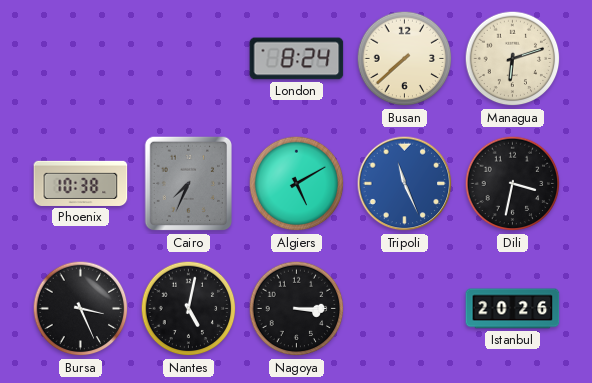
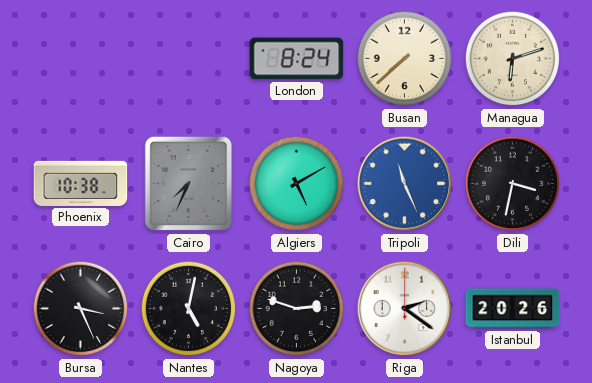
Nagoya: 3:15 -> 2:48
Riga: none -> 2:21
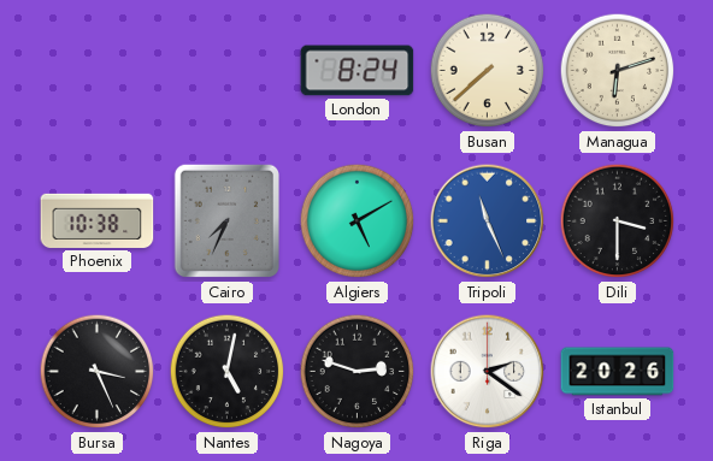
Dili: 3:32 -> 3:30
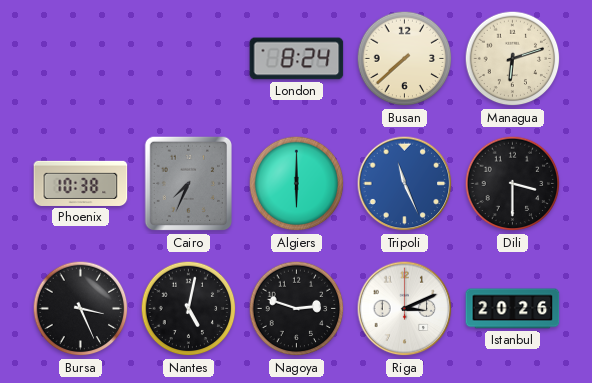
Algiers: 5:10 -> 6:00
Riga: 2:21 -> 3:11
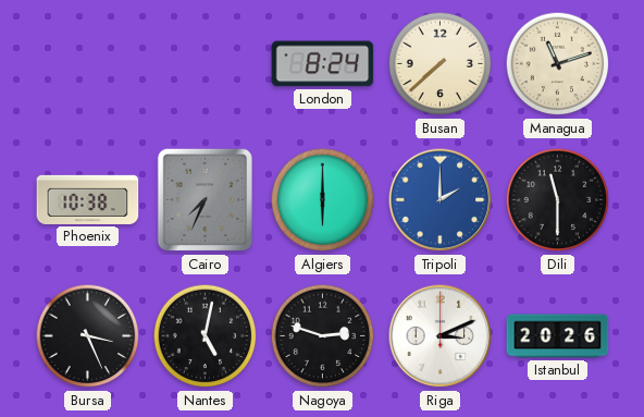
Managua: 6:12 -> 11:12
Tripoli: 11:26 -> 2:00
Dili: 3:30 -> 11:30
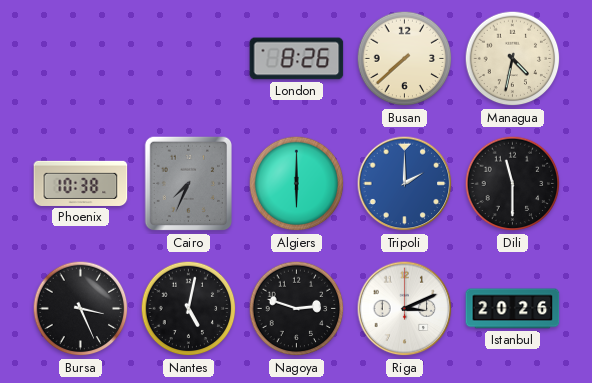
London: 8:24 -> 8:26
Managua: 11:12 -> 4:32
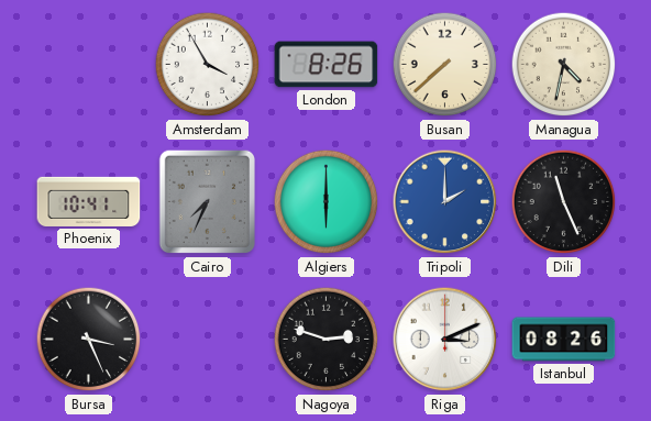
Amsterdam: none -> 3:55
Phoenix: 10:38 -> 10:41
Dili: 11:30 -> 11:26
Nantes: 5:02 -> none
Istanbul: 20:26 -> 08:26
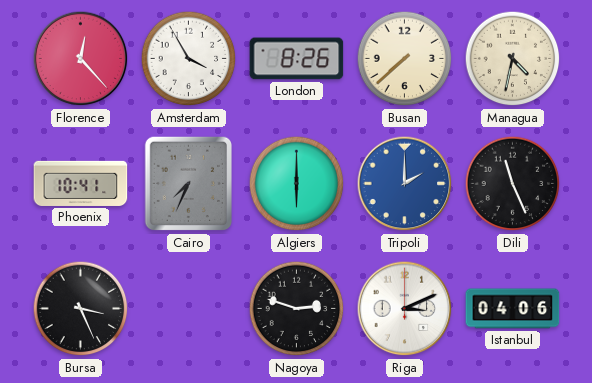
Florence: none -> 12:23
Istanbul: 08:26 -> 04:06
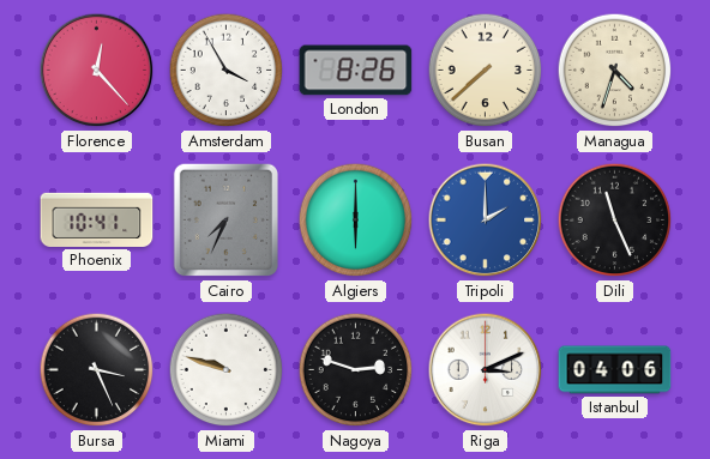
Managua: 4:32 -> 4:33
Miami: none -> 9:48
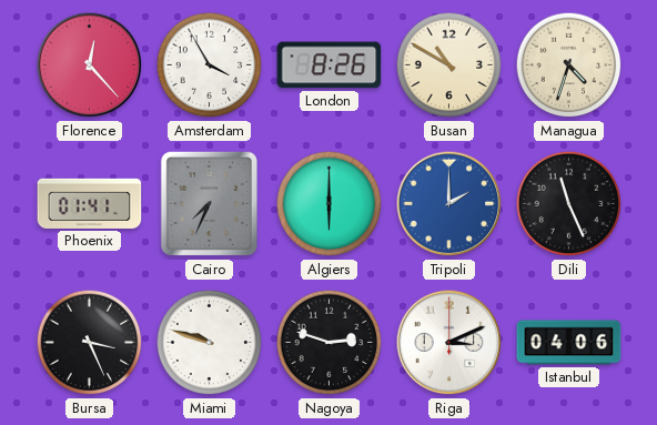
Busan: 7:38 -> 10:50
Phoenix: 10:41 -> 01:41
